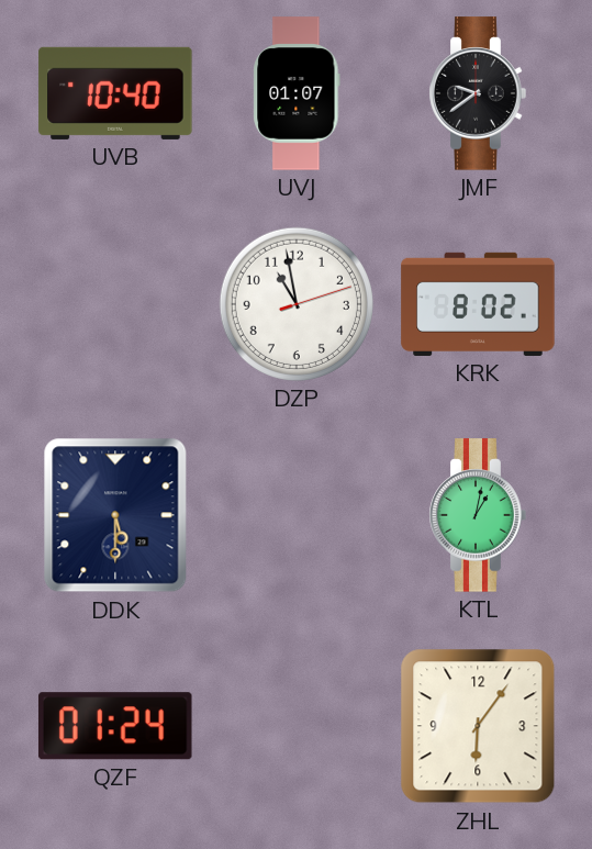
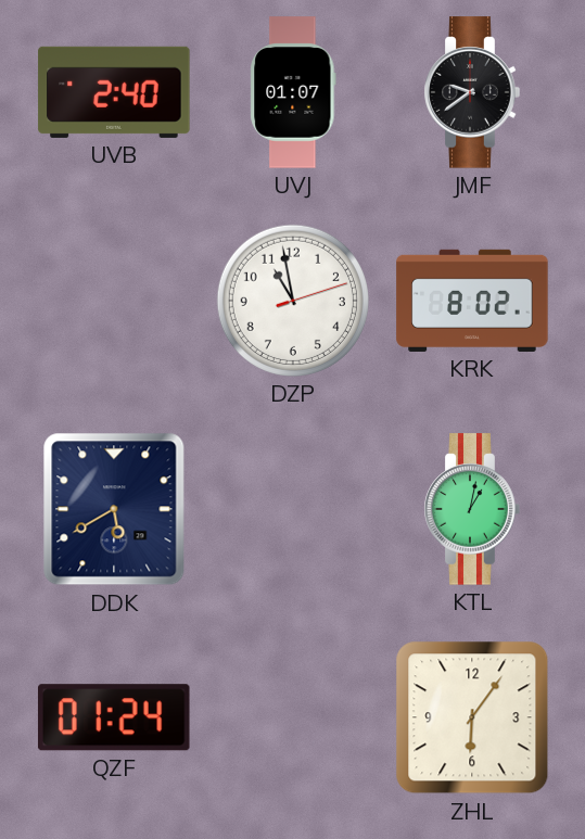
UVB: 10:40 -> 2:40
DDK: 5:30 -> 5:40
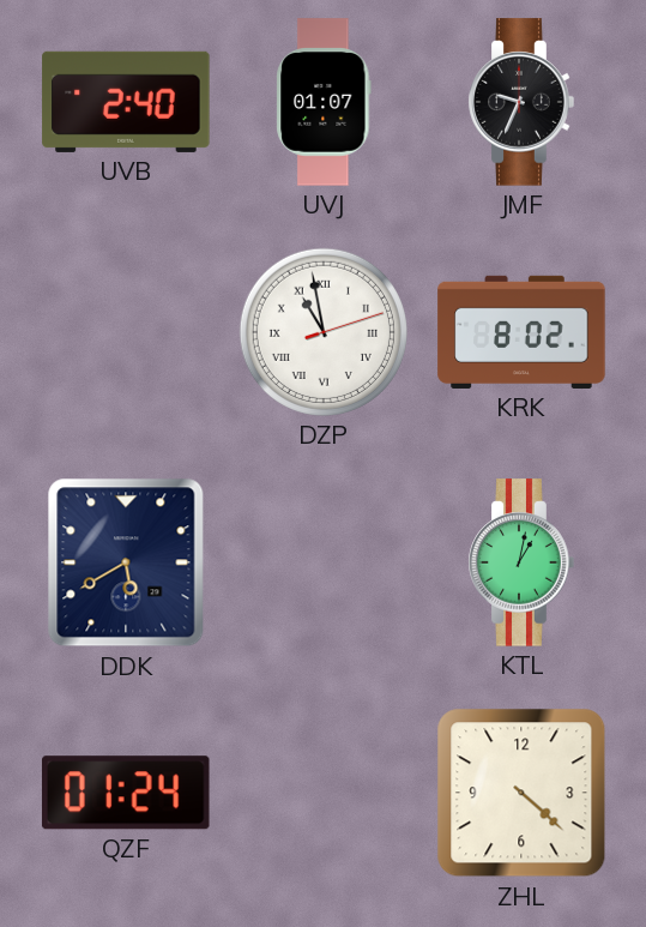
JMF: 9:39 -> 9:34
DZP numerals: Arabic -> Roman
ZHL: 6:06 -> 4:22
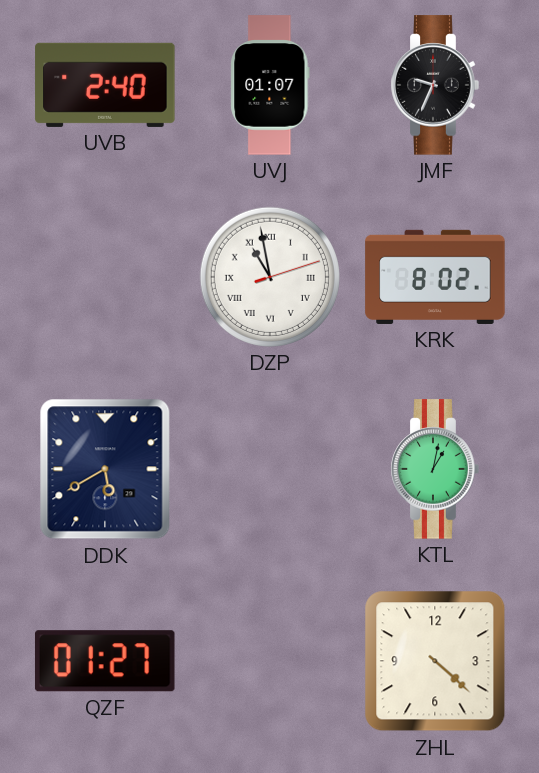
QZF: 01:24 -> 01:27
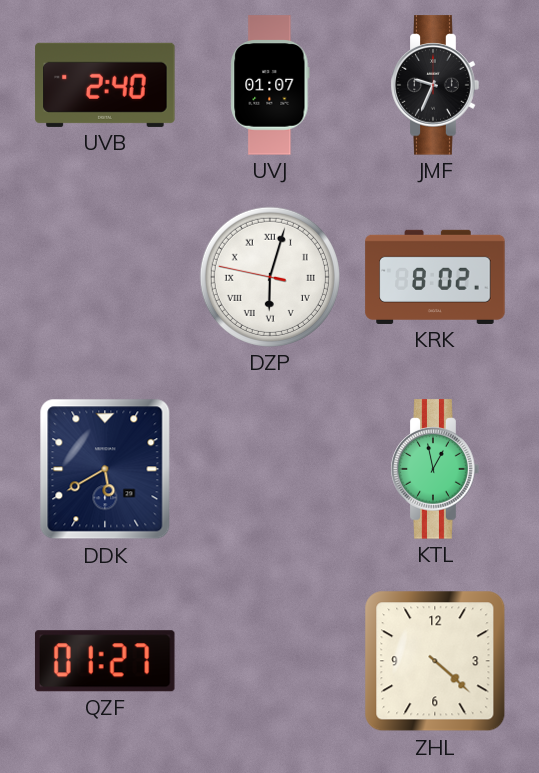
DZP: 10:58 -> 6:02
KTL: 1:02 -> 12:58
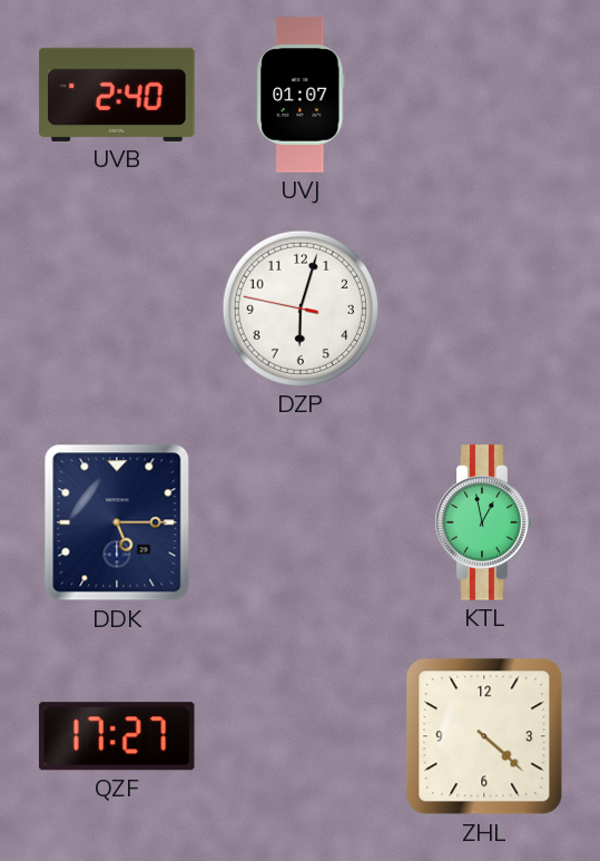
JMF: 9:34 -> none
DZP numerals: Roman -> Arabic
KRK: 8:02 -> none
DDK: 5:40 -> 5:15
QZF: 01:27 -> 17:27
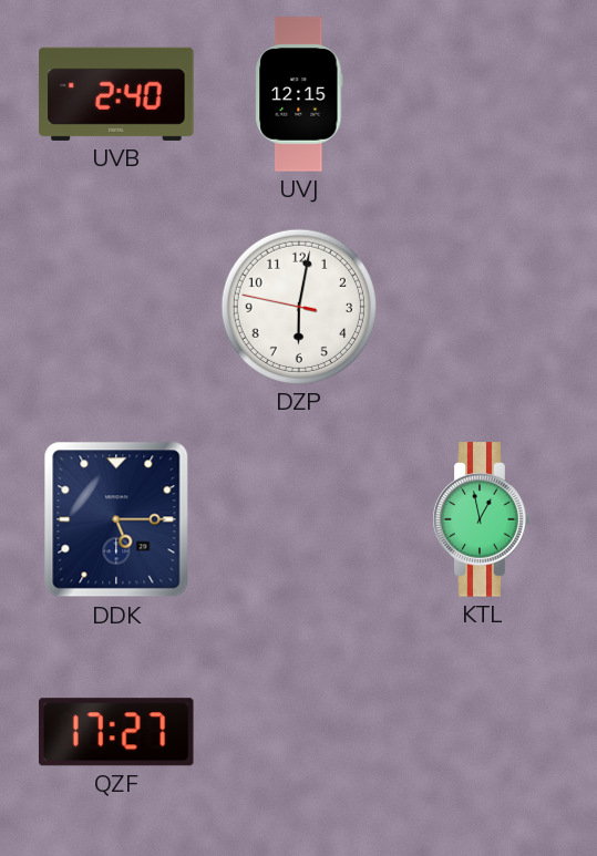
UVJ: 01:07 -> 12:15
DZP: 6:02 -> 6:01
ZHL: 4:22 -> none
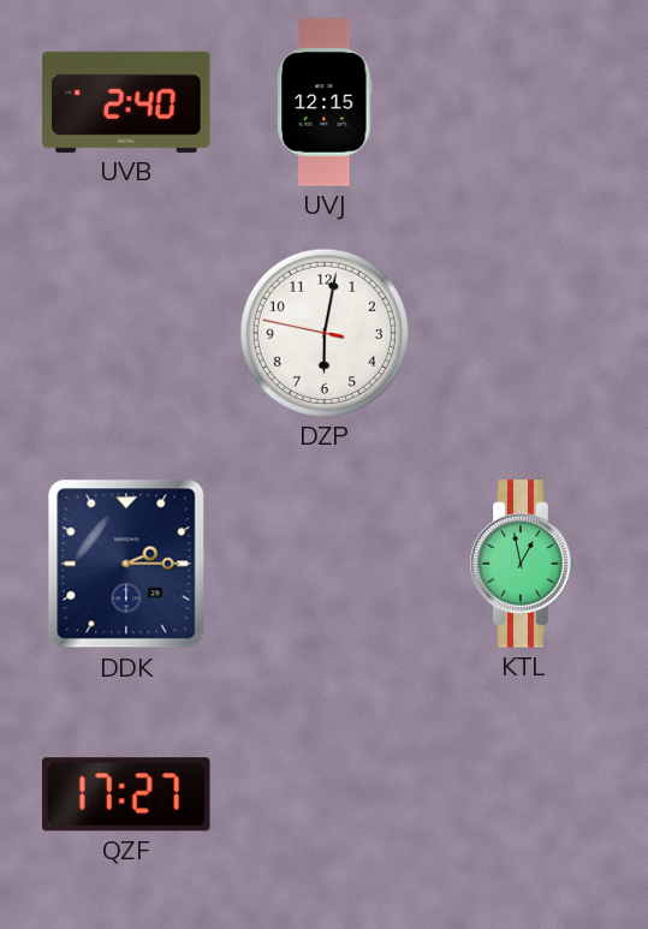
DDK: 5:15 -> 2:15
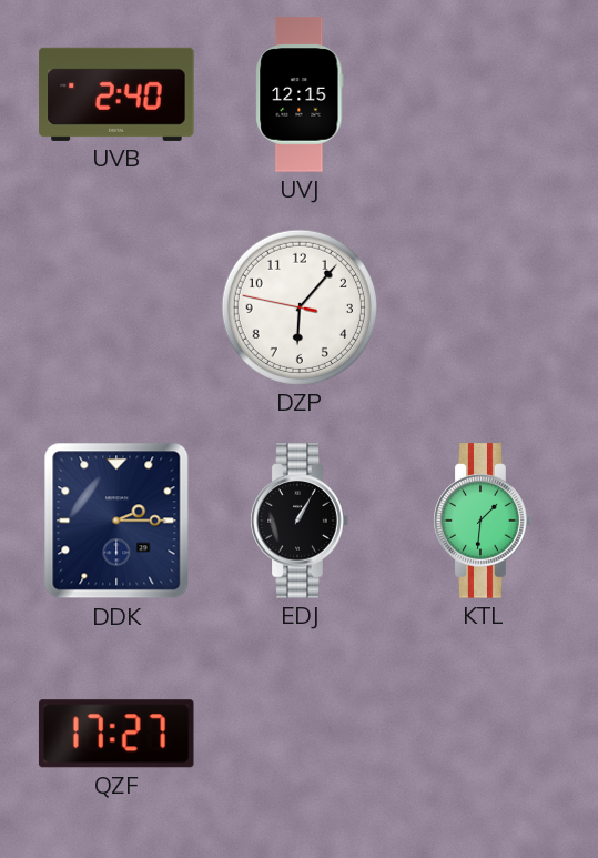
DZP: 6:01 -> 6:06
EDJ: none -> 1:05
KTL: 12:58 -> 1:31
